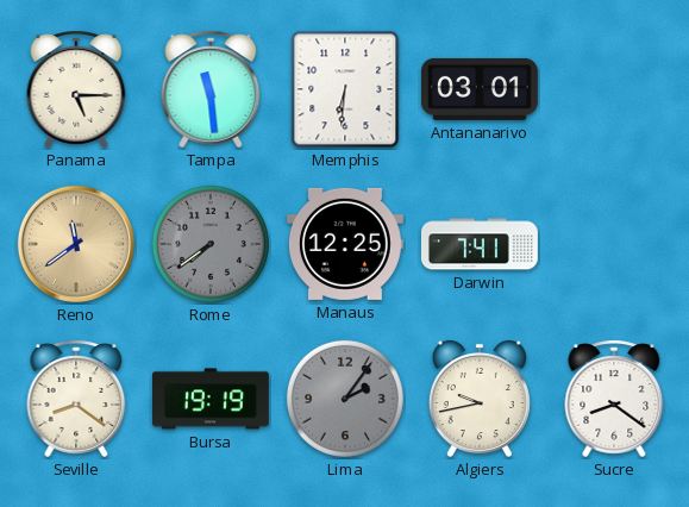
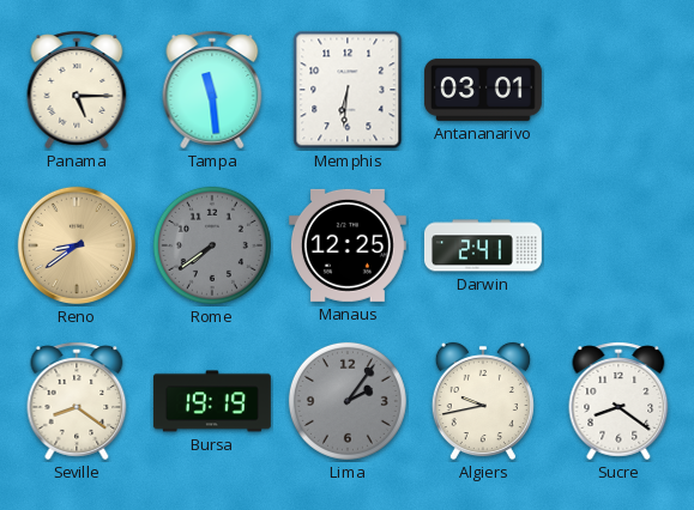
Reno: 11:39 -> 8:39
Darwin: 7:41 -> 2:41
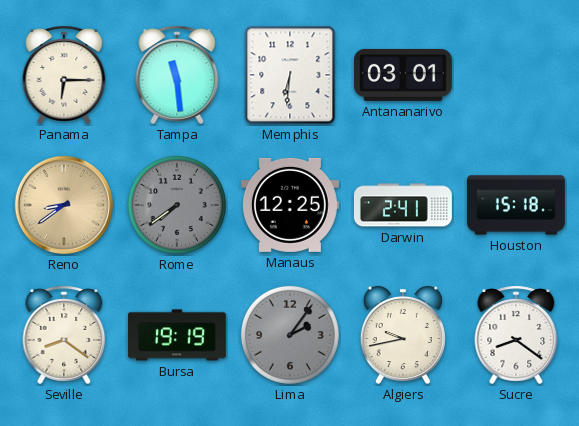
Panama: 5:15 -> 6:15
Houston: none -> 15:18
